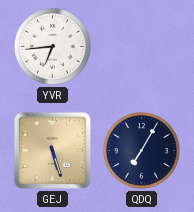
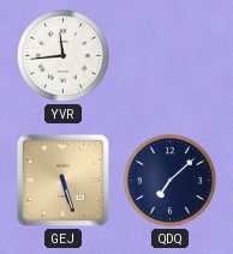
YVR: 6:44 -> 11:44
QDQ: 7:05 -> 7:08
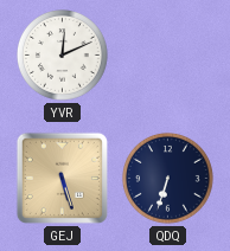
YVR: 11:44 -> 12:11
QDQ: 7:08 -> 6:33
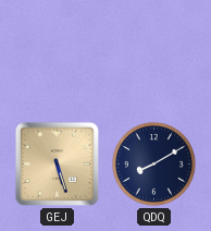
YVR: 12:11 -> none
QDQ: 6:33 -> 8:10
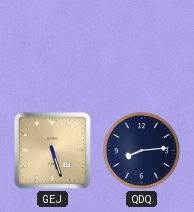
QDQ: 8:10 -> 8:14
